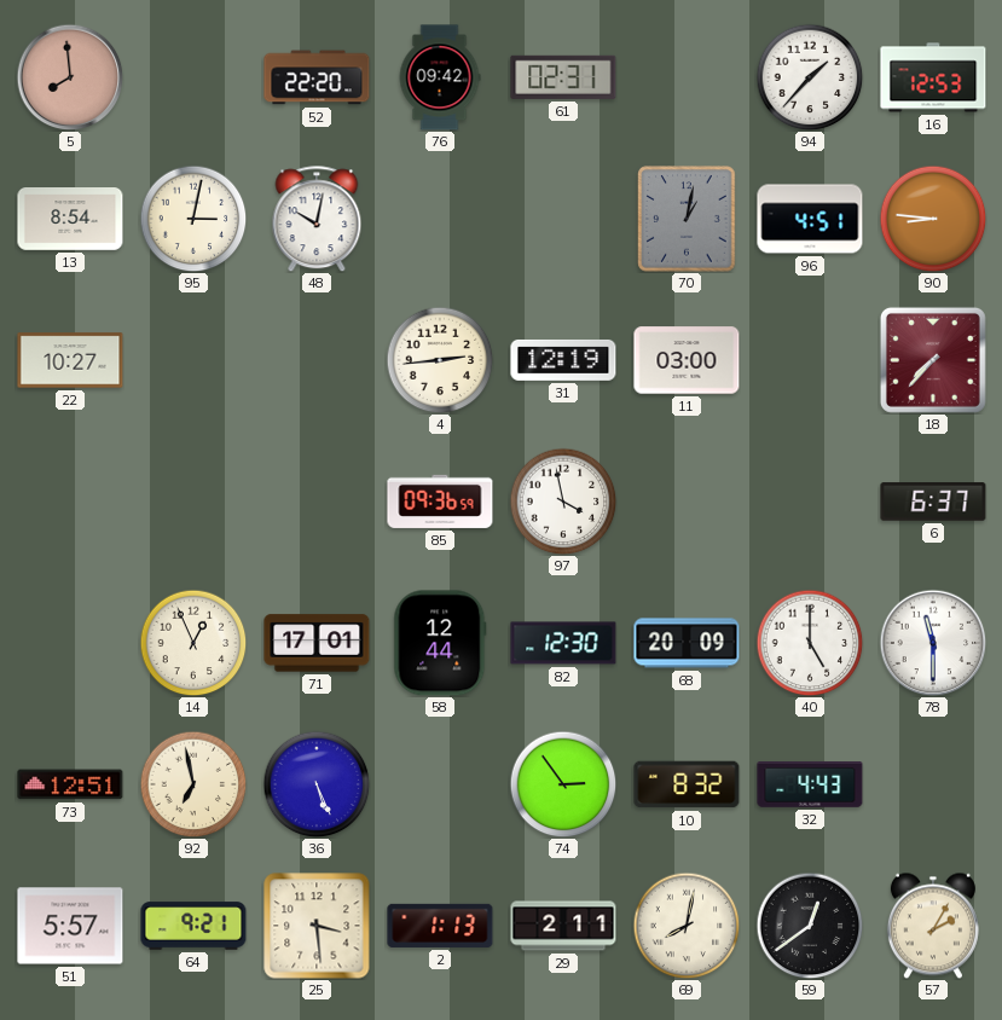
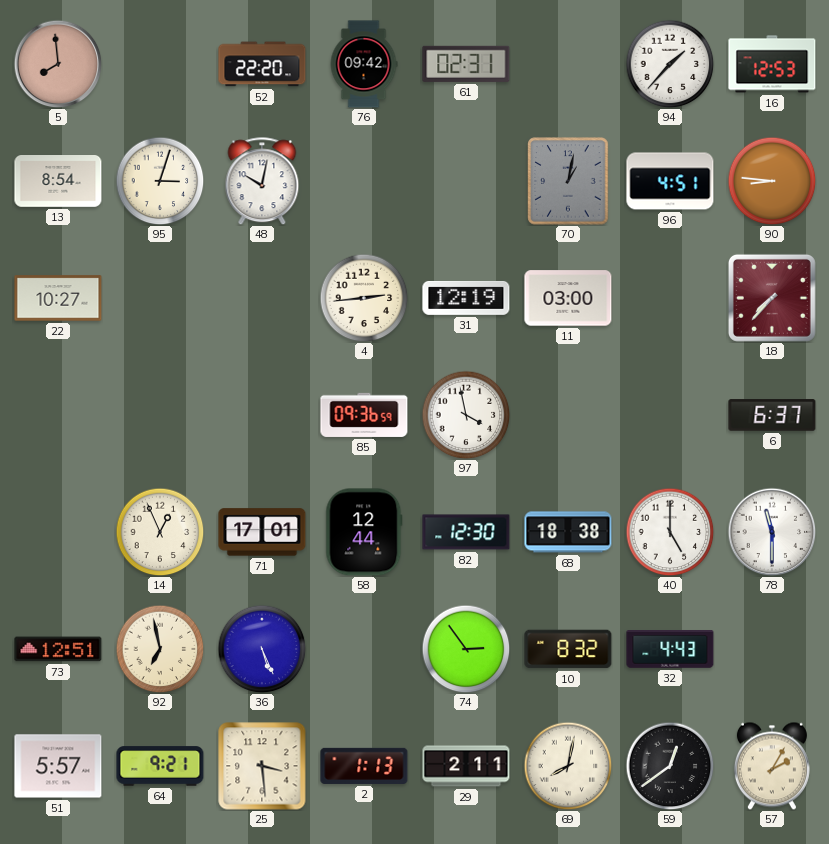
95: 3:02 -> 3:03
68: 20:09 -> 18:38
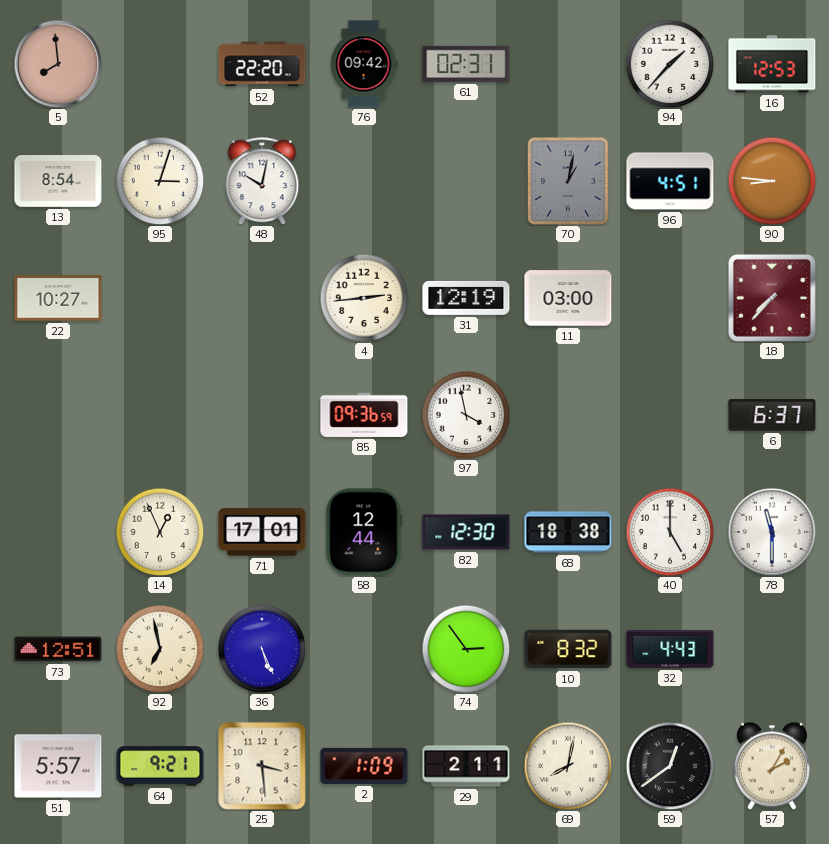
2: 1:13 -> 1:09
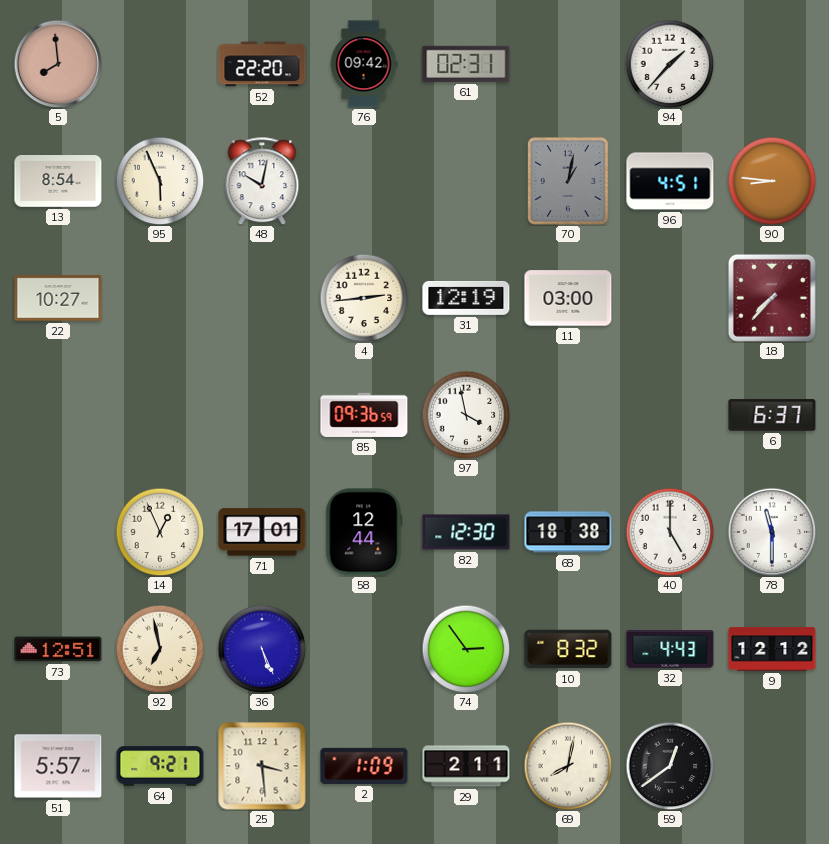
16: 12:53 -> none
95: 3:03 -> 5:56
9: none -> 12:12
57: 2:05 -> none
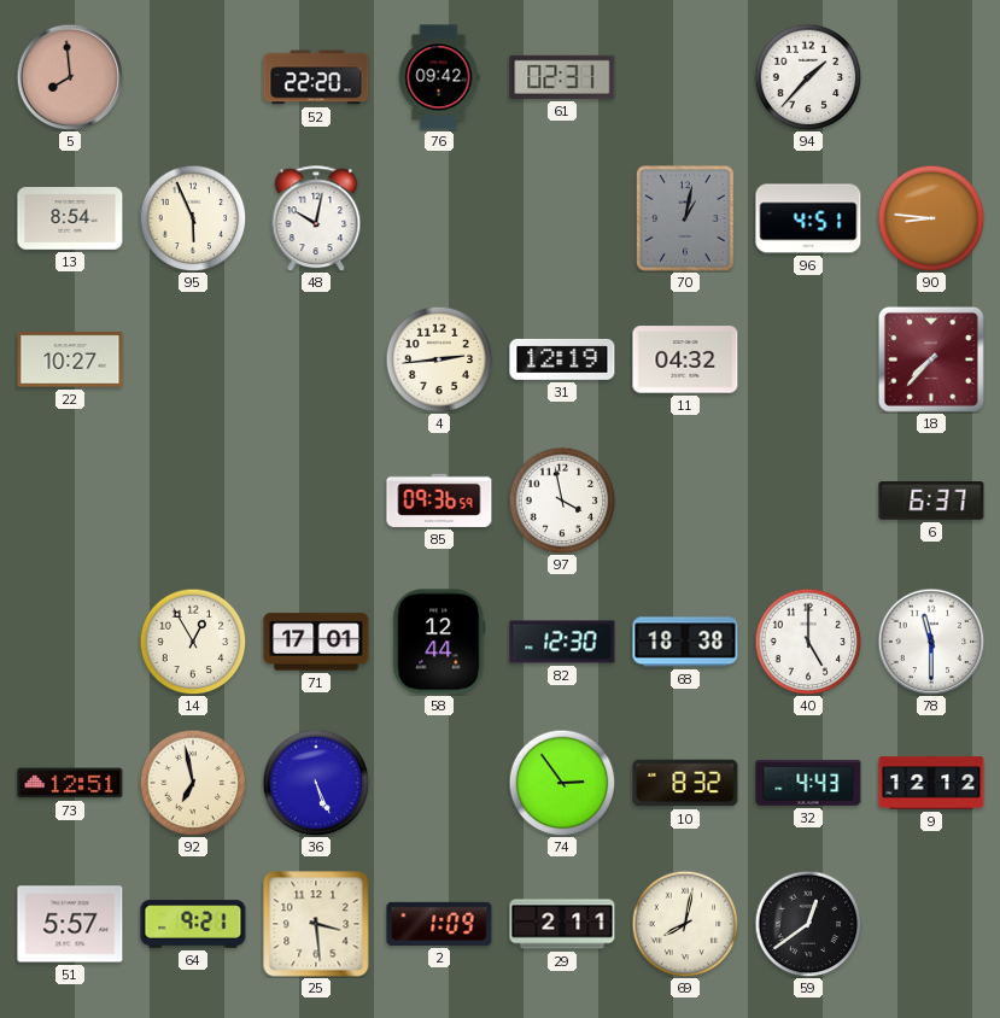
11: 03:00 -> 04:32
14: 12:56 -> 12:55
